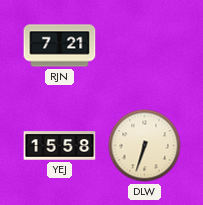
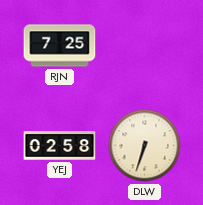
RJN: 7:21 -> 7:25
YEJ: 15:58 -> 02:58
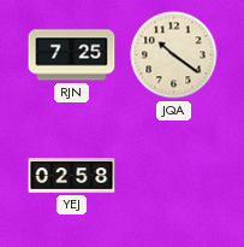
JQA: none -> 10:21
DLW: 6:33 -> none
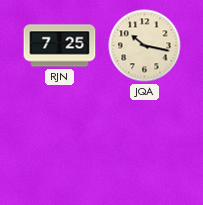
JQA: 10:21 -> 10:17
YEJ: 02:58 -> none
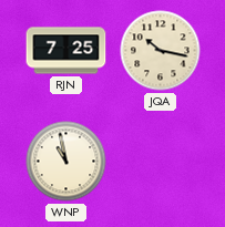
WNP: none -> 10:58
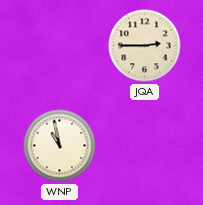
RJN: 7:25 -> none
JQA: 10:17 -> 2:45
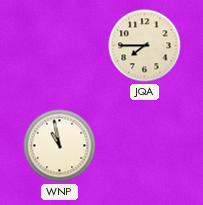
JQA: 2:45 -> 7:45
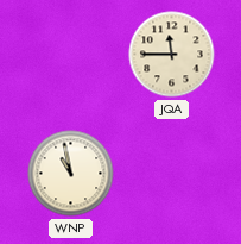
JQA: 7:45 -> 11:45
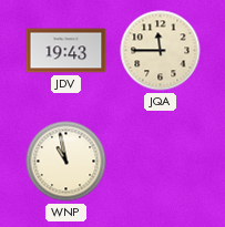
JDV: none -> 19:43
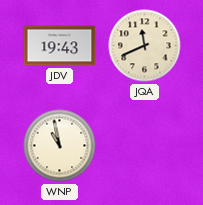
JQA: 11:45 -> 11:41
